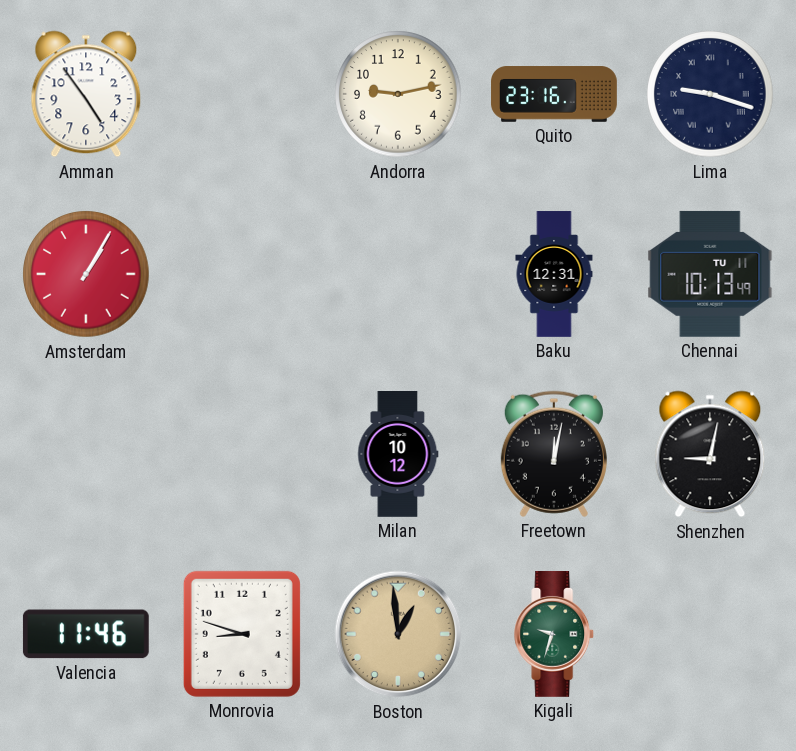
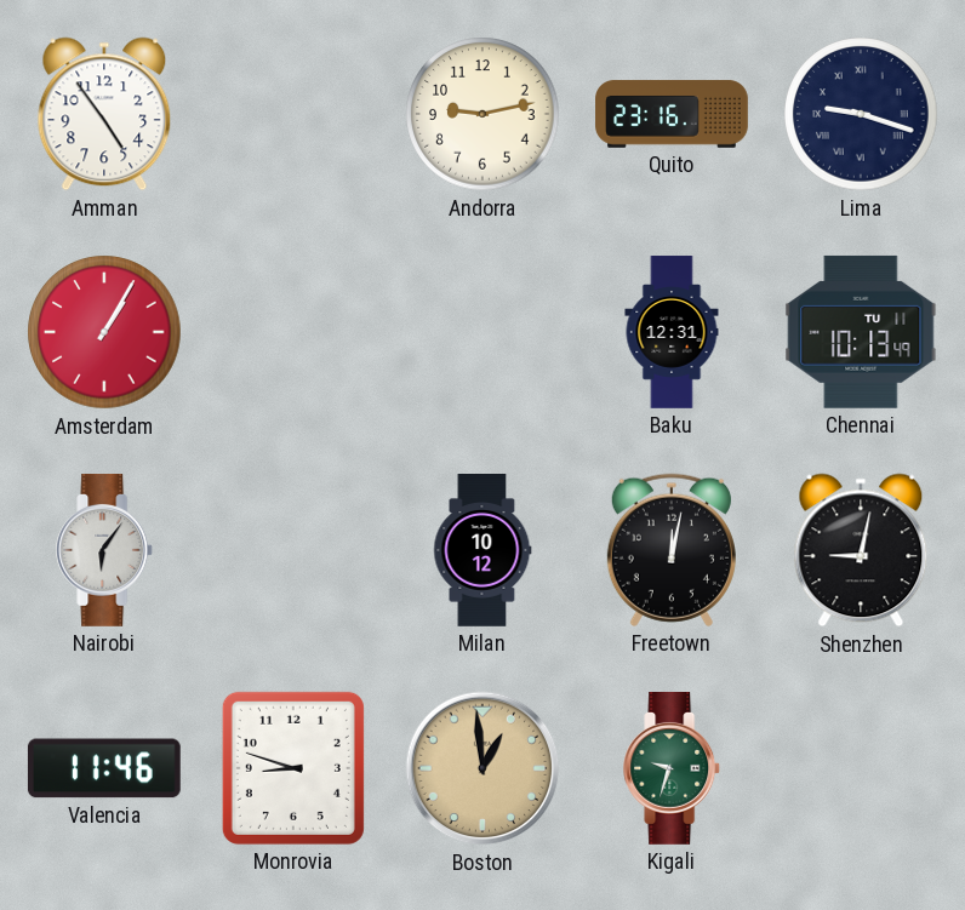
Nairobi: none -> 6:06
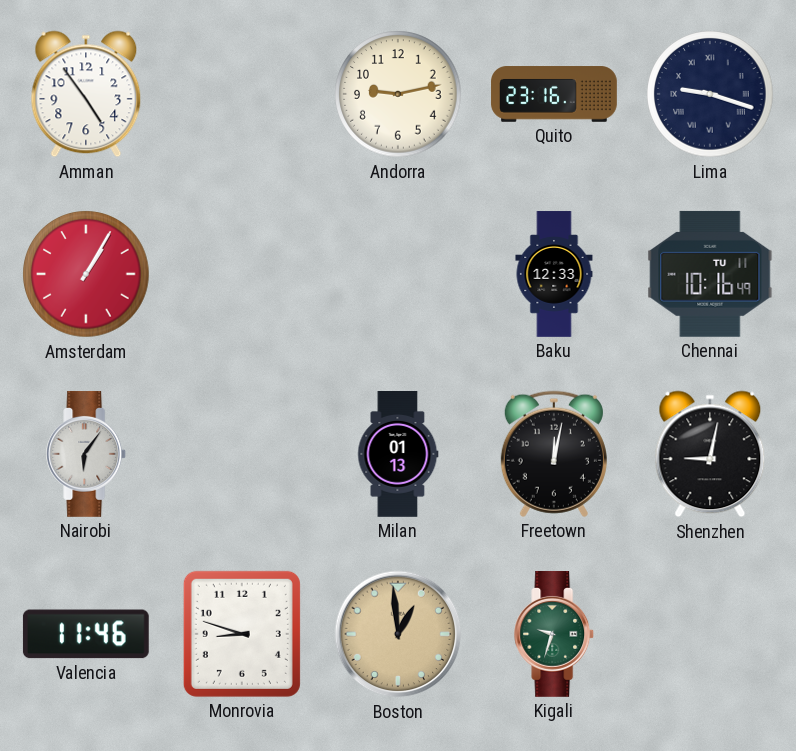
Baku: 12:31 -> 12:33
Chennai: 10:13 -> 10:16
Milan: 10:12 -> 01:13
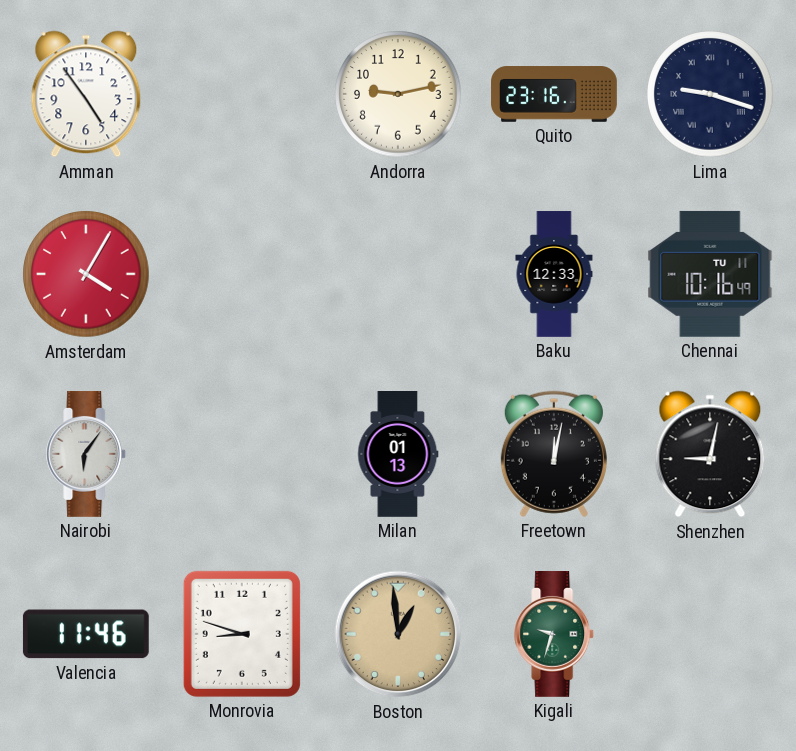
Amsterdam: 1:05 -> 4:05
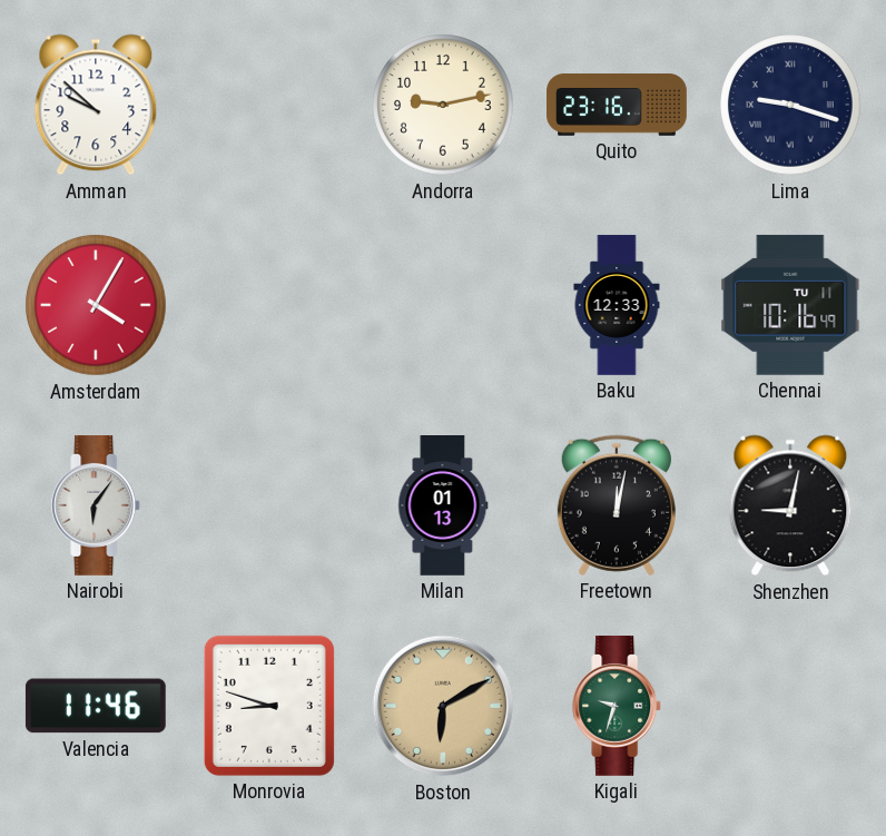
Amman: 4:54 -> 9:52
Boston: 12:59 -> 6:10
